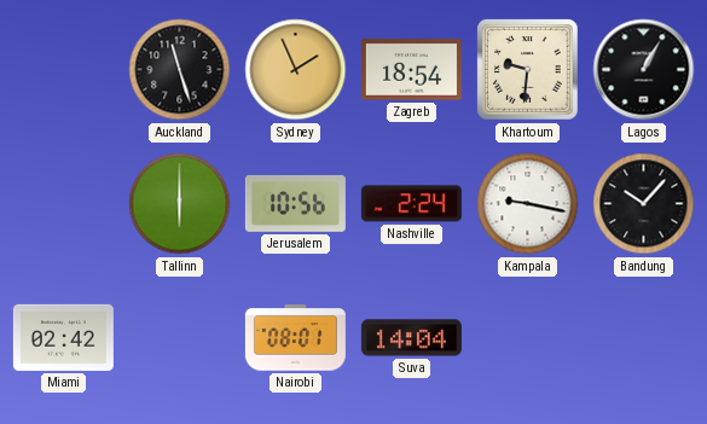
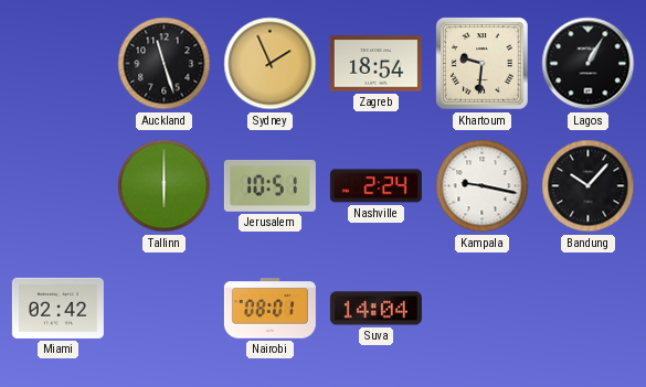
Jerusalem: 10:56 -> 10:51
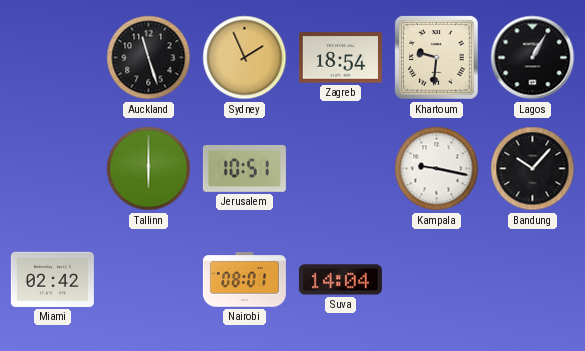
Nashville: 2:24 -> none
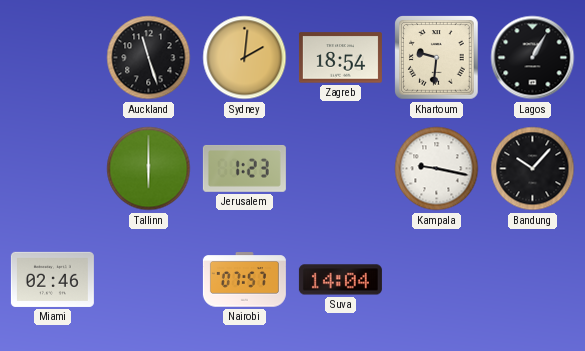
Sydney: 1:56 -> 2:01
Jerusalem: 10:51 -> 1:23
Miami: 02:42 -> 02:46
Nairobi: 08:01 -> 07:57
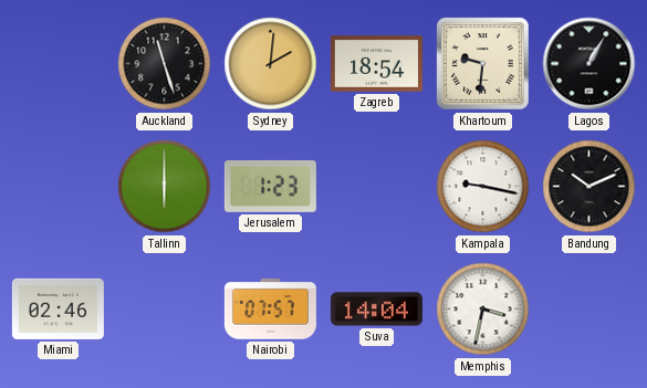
Bandung: 10:07 -> 10:11
Memphis: none -> 3:32
